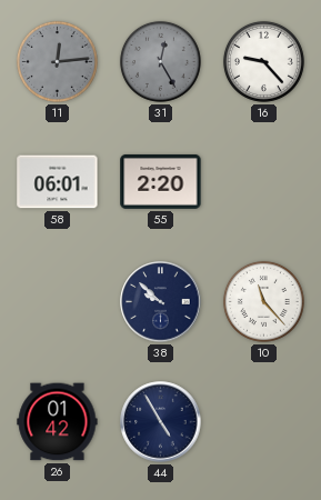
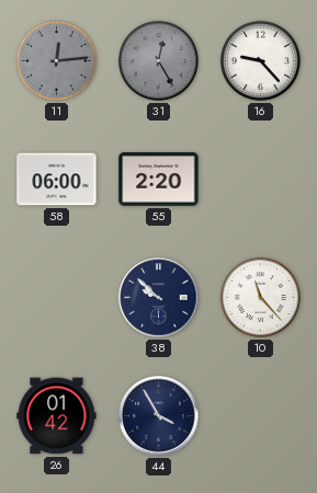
58: 06:01 -> 06:00
44: 4:55 -> 3:55
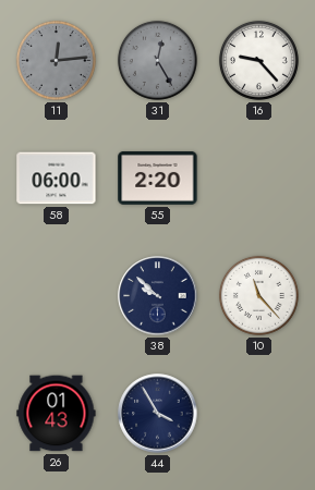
26: 01:42 -> 01:43
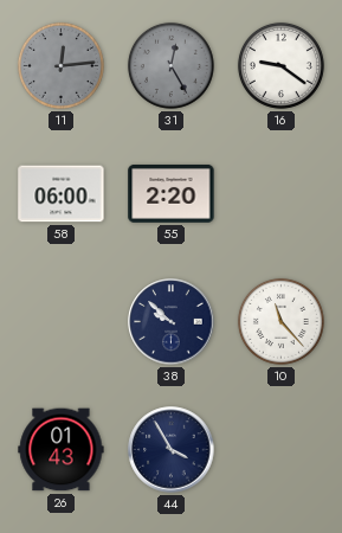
16: 9:23 -> 9:21
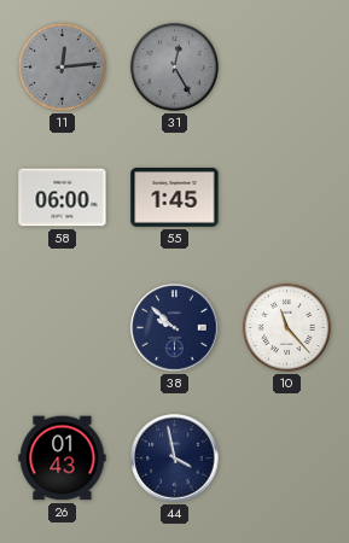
16: 9:21 -> none
55: 2:20 -> 1:45
44: 3:55 -> 3:58
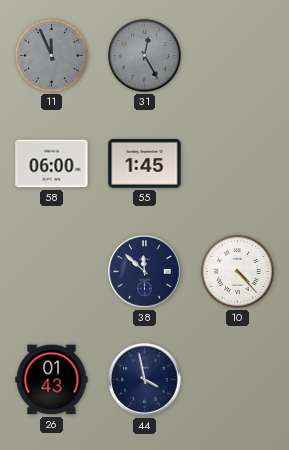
11: 12:14 -> 11:56
38: 9:52 -> 11:52
10: 11:23 -> 4:23
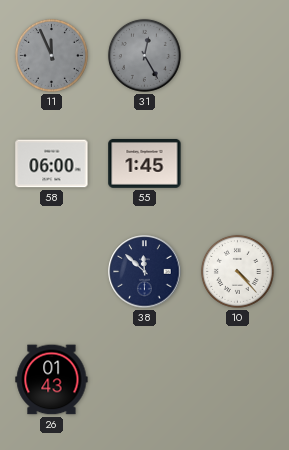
44: 3:58 -> none
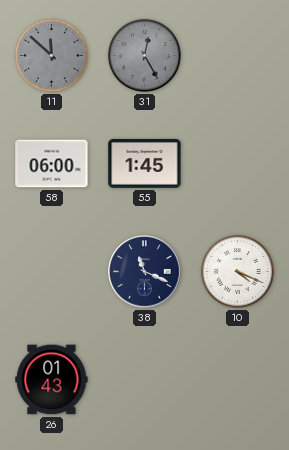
11: 11:56 -> 11:52
38: 11:52 -> 11:19
10: 4:23 -> 4:19
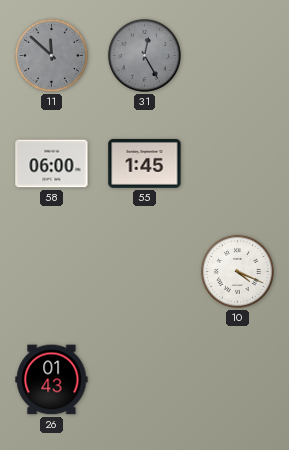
38: 11:19 -> none
